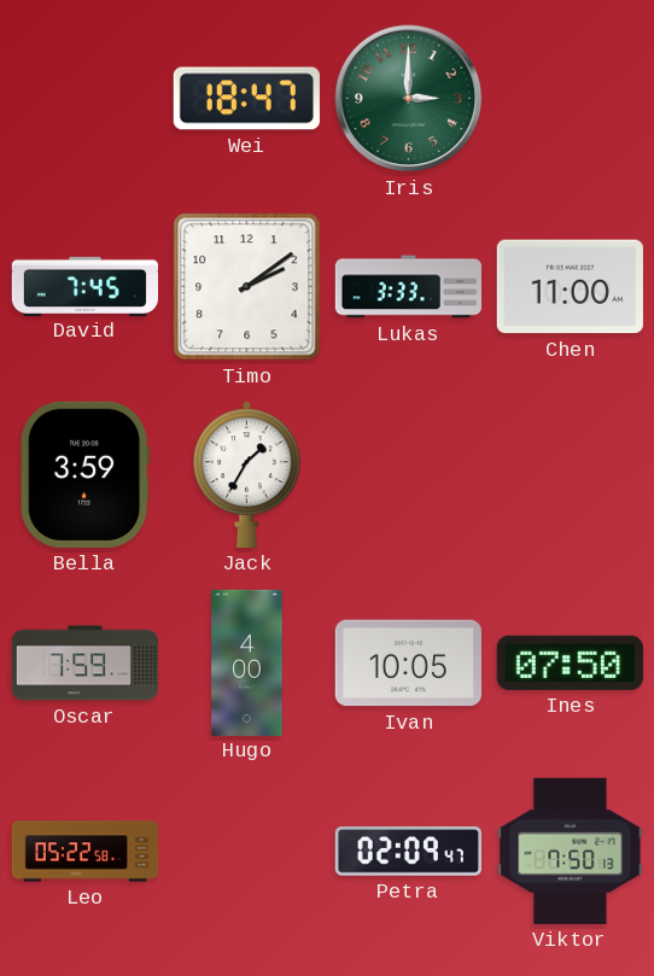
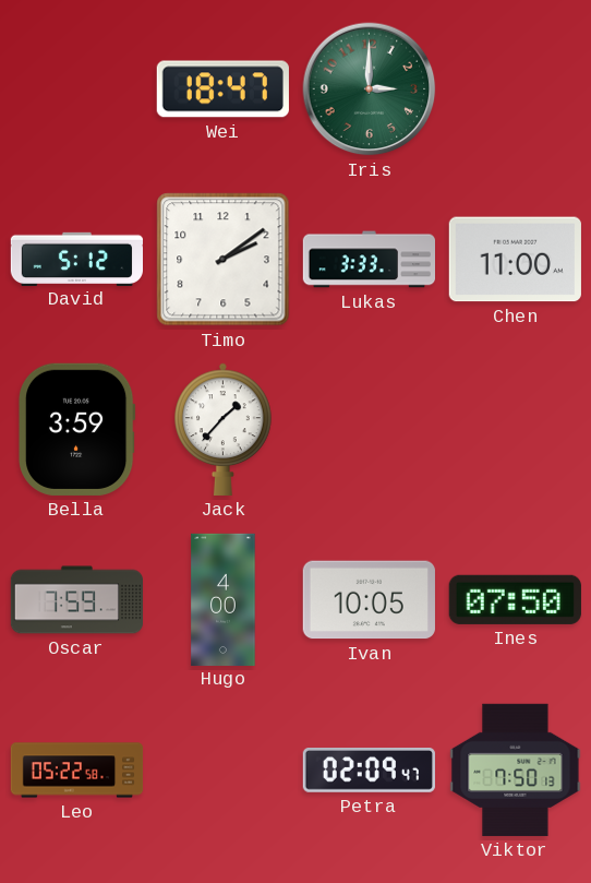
David: 7:45 -> 5:12
Jack: 1:35 -> 1:37
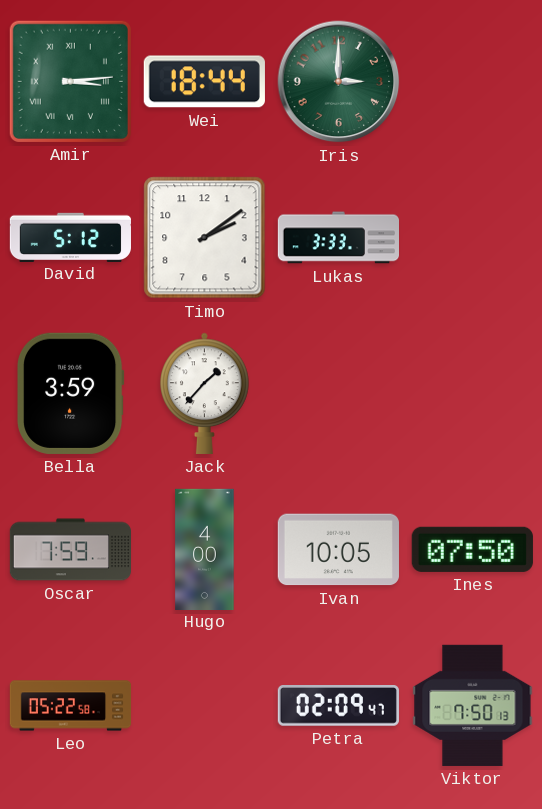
Amir: none -> 3:14
Wei: 18:47 -> 18:44
Chen: 11:00 -> none
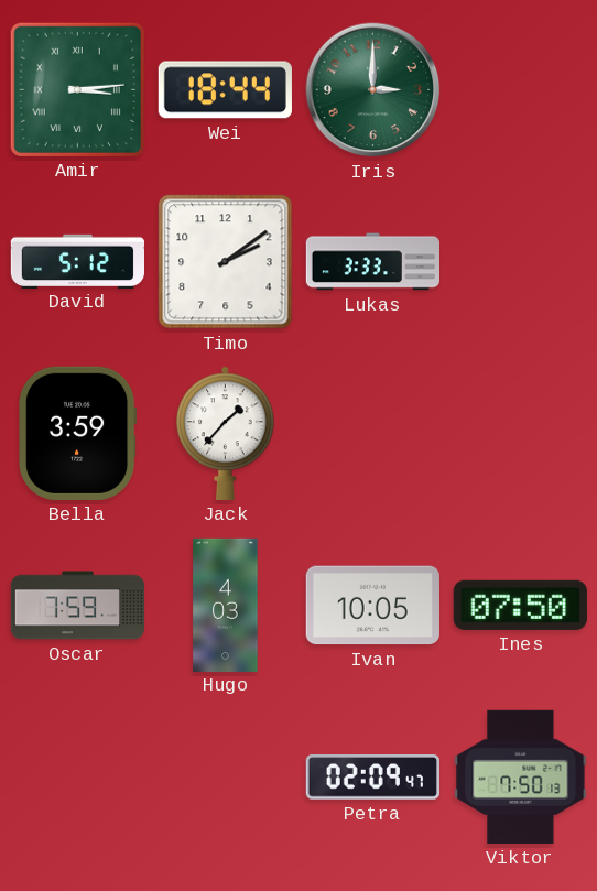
Hugo: 4:00 -> 4:03
Leo: 05:22 -> none
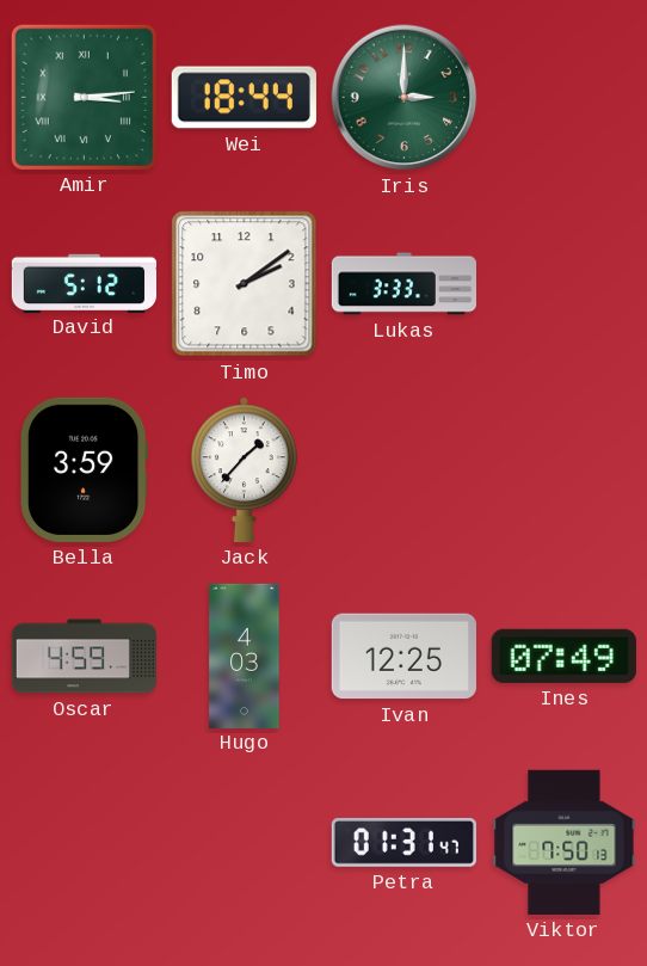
Oscar: 7:59 -> 4:59
Ivan: 10:05 -> 12:25
Ines: 07:50 -> 07:49
Petra: 02:09 -> 01:31
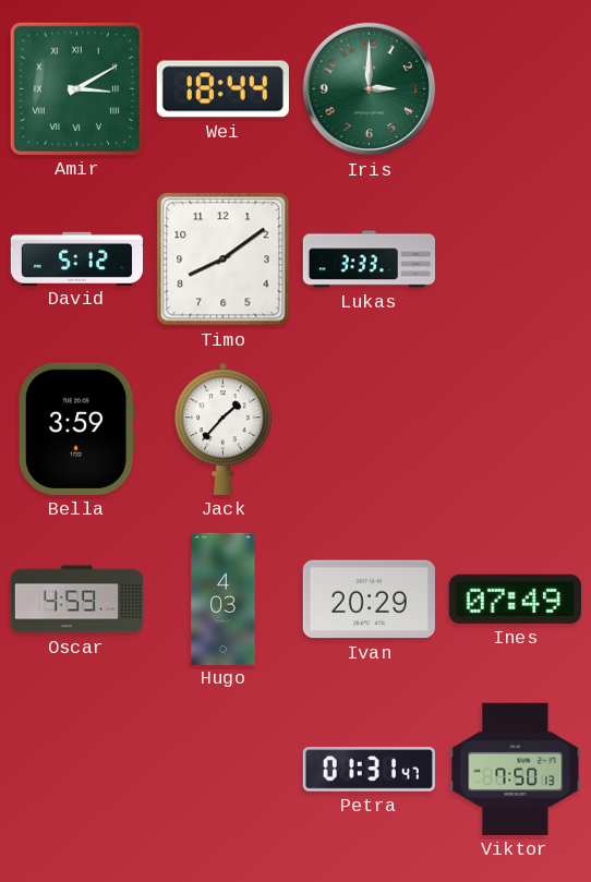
Amir: 3:14 -> 3:10
Timo: 2:09 -> 8:09
Ivan: 12:25 -> 20:29
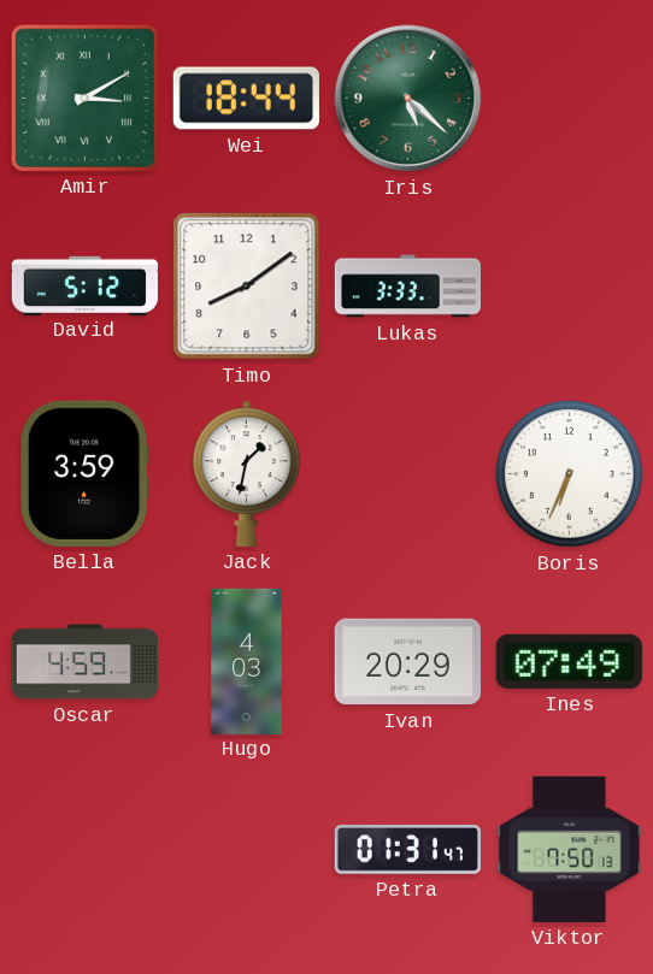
Iris: 3:00 -> 5:22
Jack: 1:37 -> 1:32
Boris: none -> 6:34
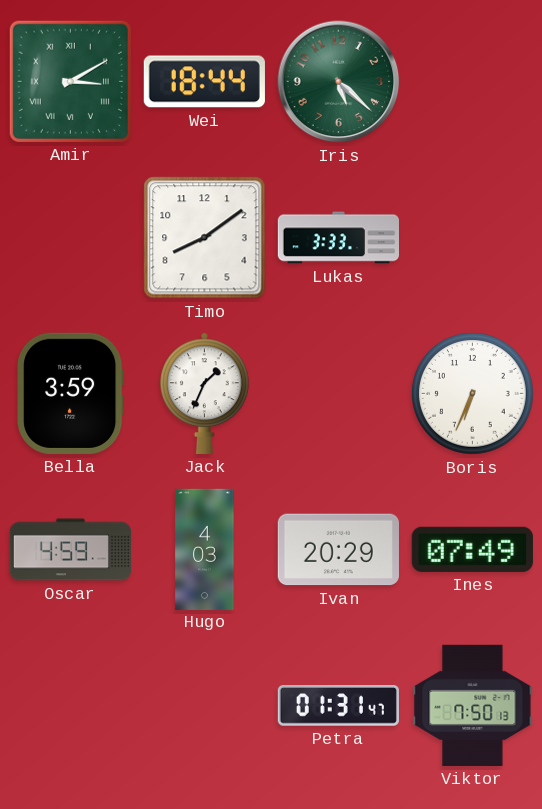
David: 5:12 -> none
Jack: 1:32 -> 1:34
